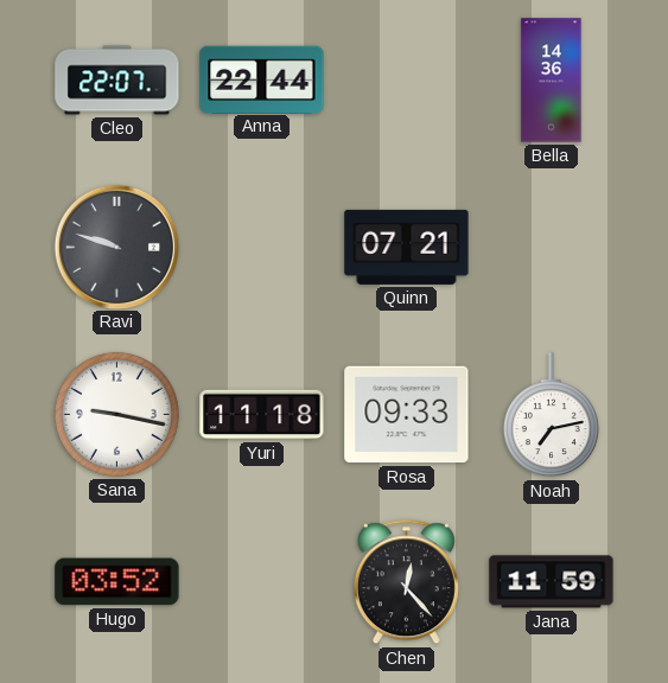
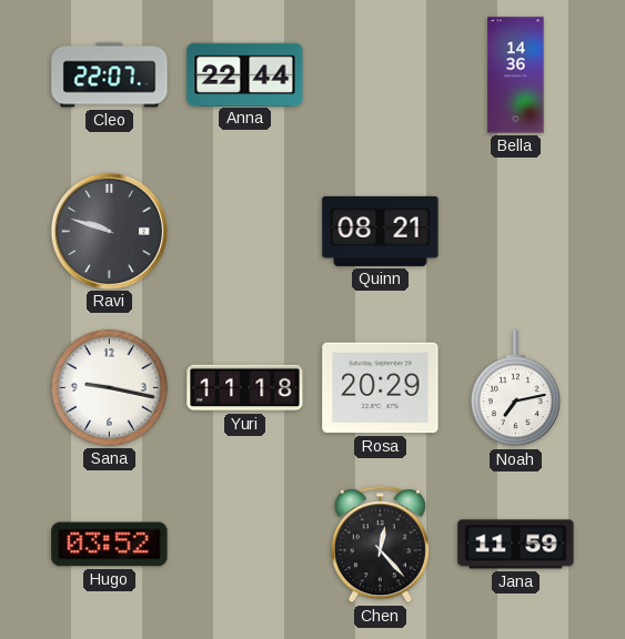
Quinn: 07:21 -> 08:21
Rosa: 09:33 -> 20:29
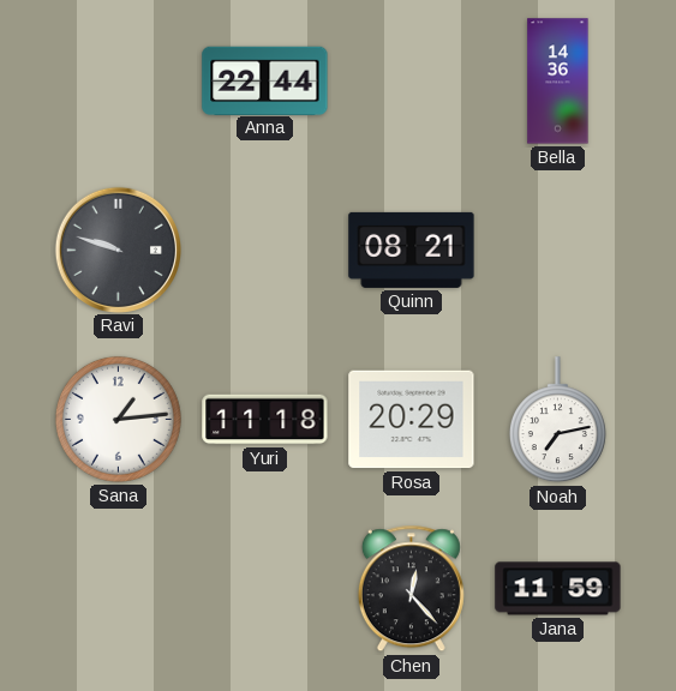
Cleo: 22:07 -> none
Sana: 9:17 -> 1:14
Hugo: 03:52 -> none
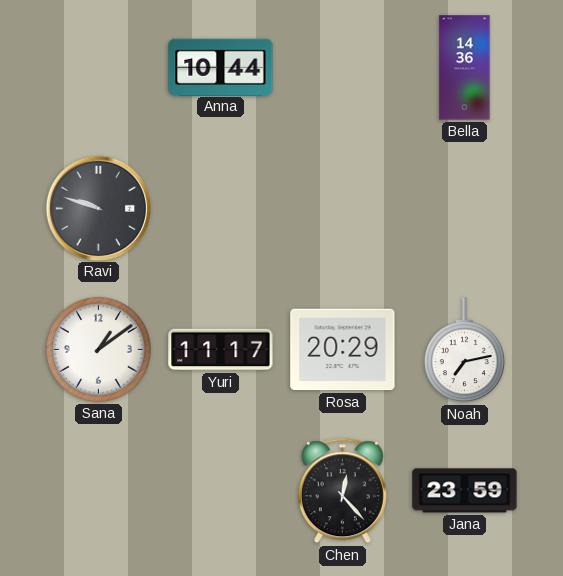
Anna: 22:44 -> 10:44
Quinn: 08:21 -> none
Sana: 1:14 -> 1:09
Yuri: 11:18 -> 11:17
Jana: 11:59 -> 23:59
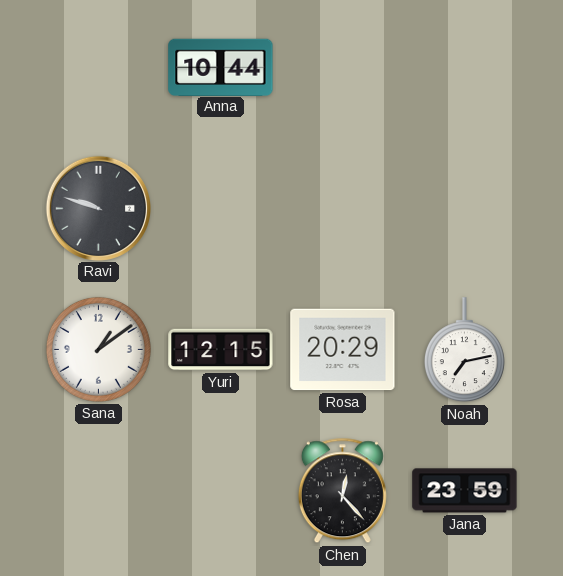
Bella: 14:36 -> none
Yuri: 11:17 -> 12:15
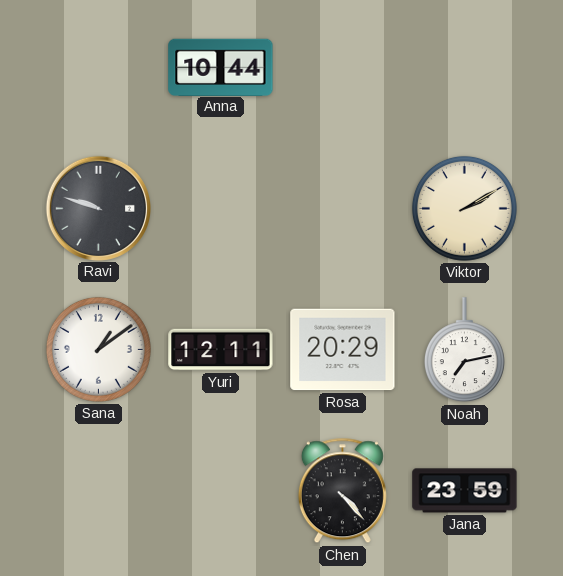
Viktor: none -> 2:10
Yuri: 12:15 -> 12:11
Chen: 12:23 -> 4:23
